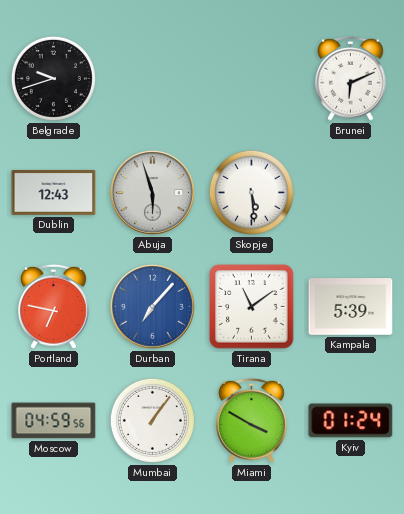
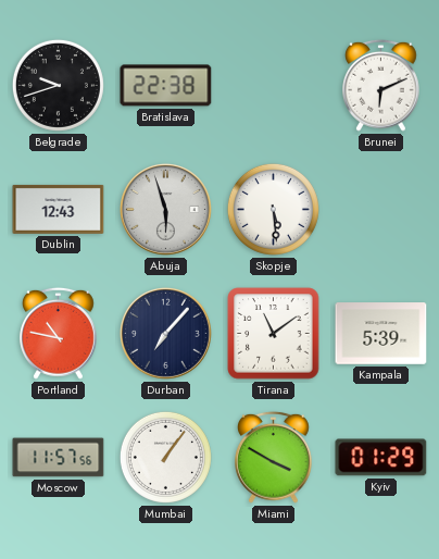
Bratislava: none -> 22:38
Portland: 6:47 -> 10:47
Durban dial: blue -> navy
Moscow: 04:59 -> 11:57
Kyiv: 01:24 -> 01:29
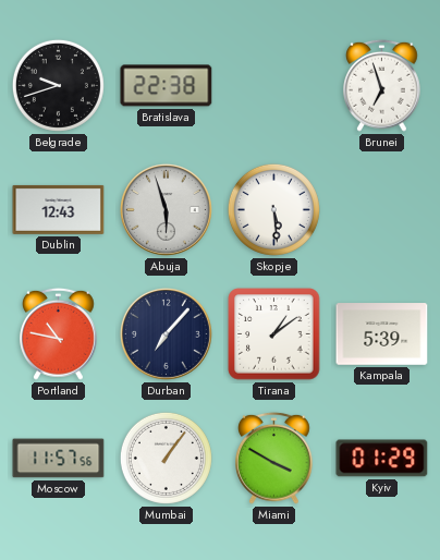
Brunei: 6:11 -> 6:57
Tirana: 11:09 -> 1:09
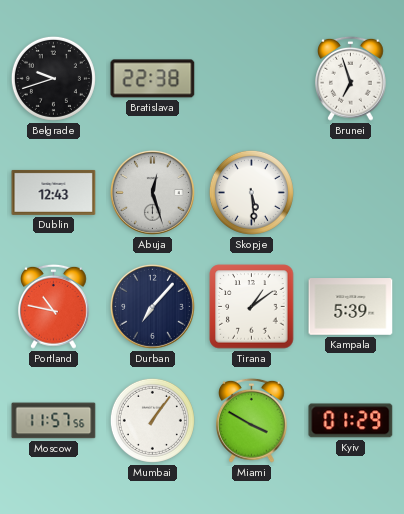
Abuja: 5:57 -> 12:27
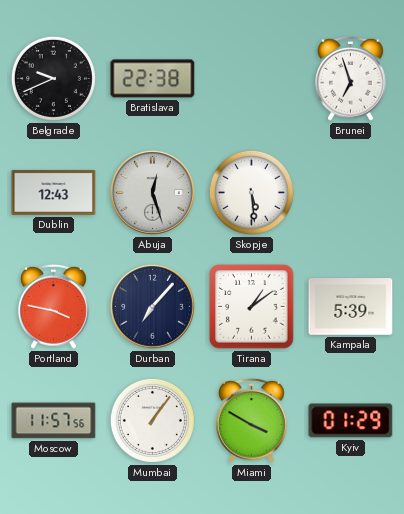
Belgrade: 9:42 -> 9:41
Portland: 10:47 -> 3:47
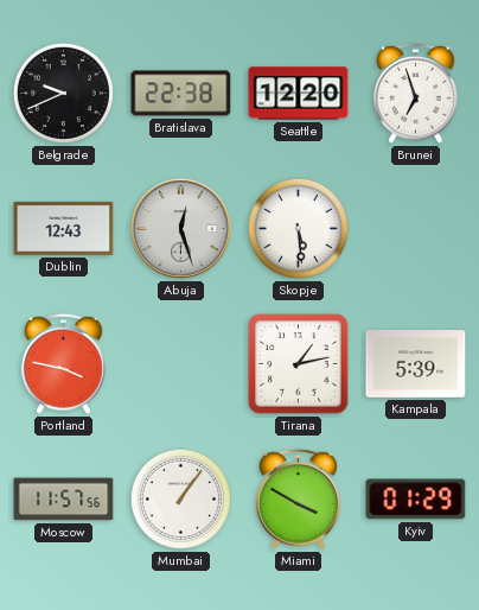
Seattle: none -> 12:20
Durban: 7:07 -> none
Tirana: 1:09 -> 1:13
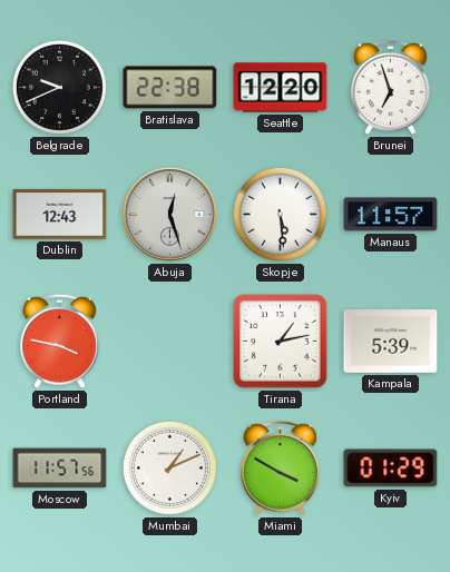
Manaus: none -> 11:57
Mumbai: 1:06 -> 1:11
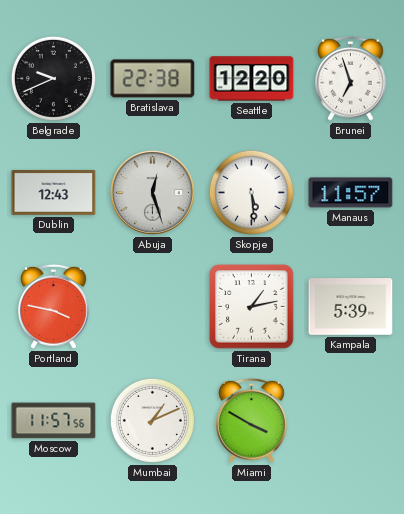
Kyiv: 01:29 -> none
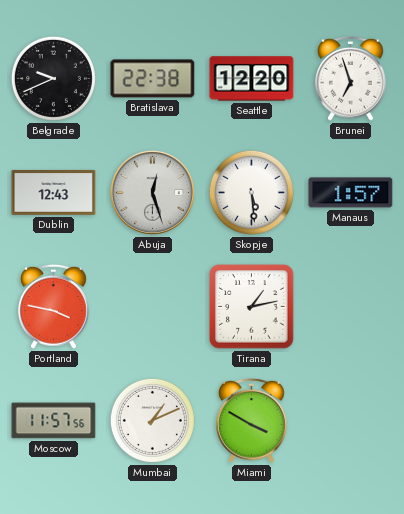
Manaus: 11:57 -> 1:57
Kampala: 5:39 -> none
